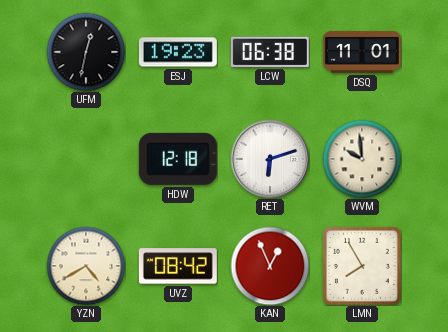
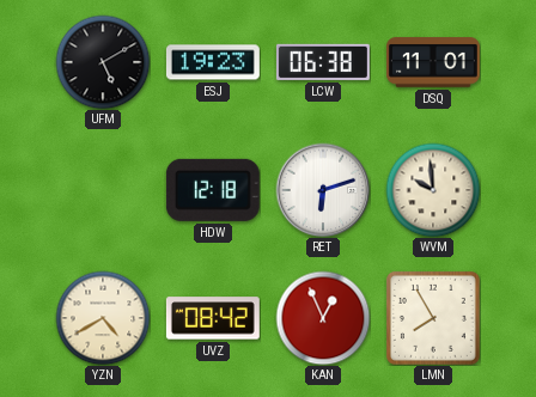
UFM: 12:32 -> 5:10
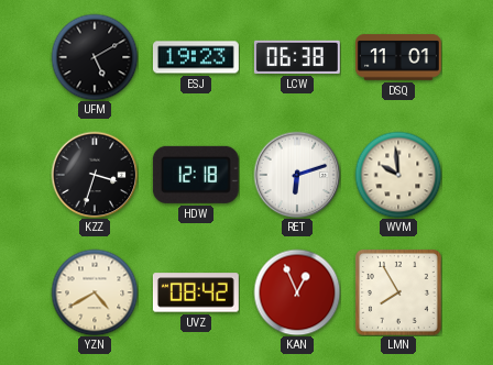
KZZ: none -> 3:33
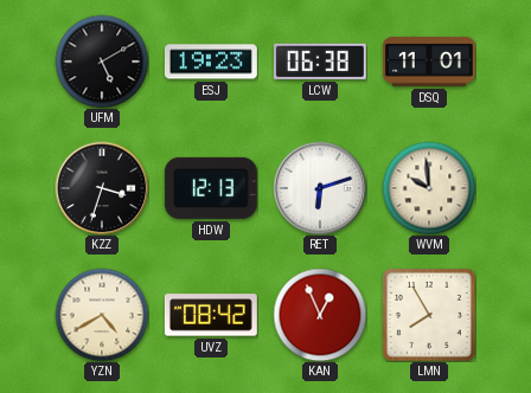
HDW: 12:18 -> 12:13
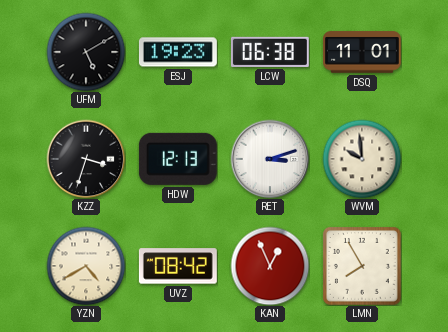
RET: 6:12 -> 3:12
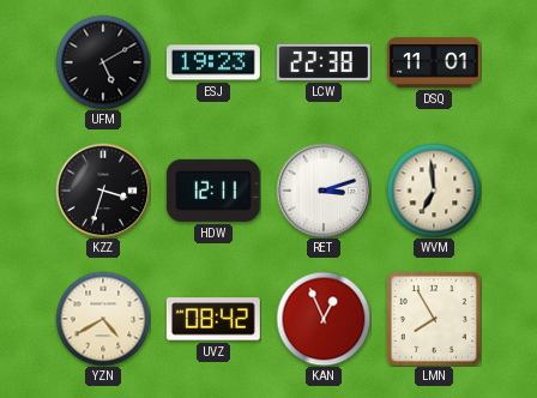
LCW: 06:38 -> 22:38
HDW: 12:13 -> 12:11
WVM: 9:59 -> 6:59
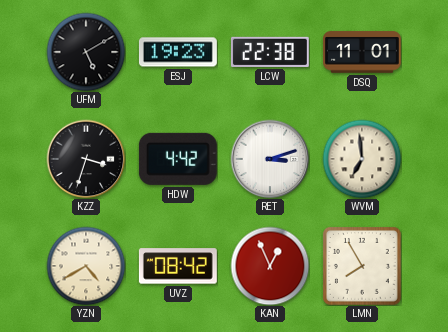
HDW: 12:11 -> 4:42
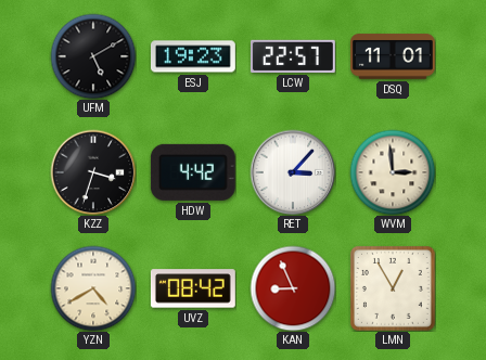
LCW: 22:38 -> 22:57
RET: 3:12 -> 3:07
WVM: 6:59 -> 2:59
KAN: 12:56 -> 8:56
LMN: 7:55 -> 12:55
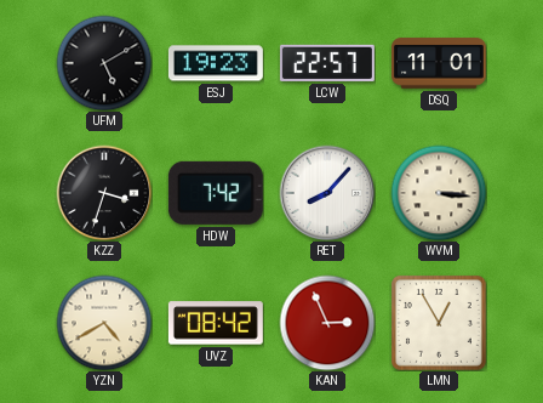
HDW: 4:42 -> 7:42
RET: 3:07 -> 8:07
WVM: 2:59 -> 3:16
KAN: 8:56 -> 2:56
